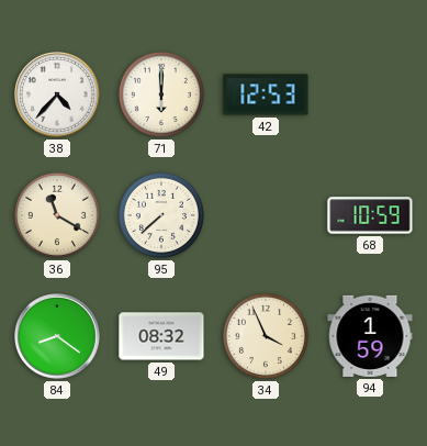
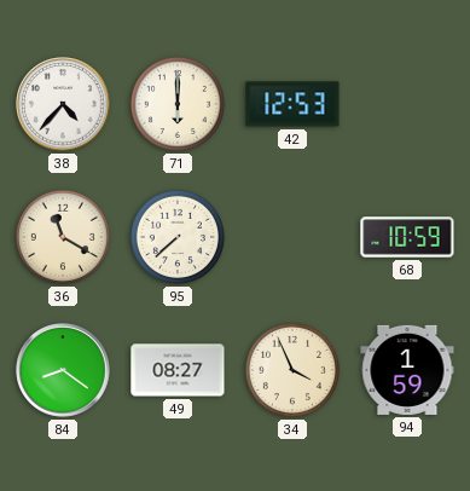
49: 08:32 -> 08:27
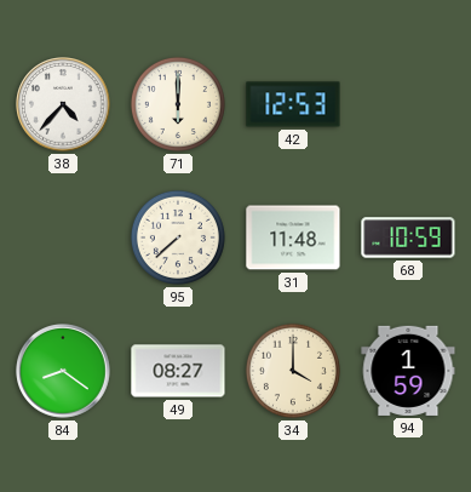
36: 11:20 -> none
31: none -> 11:48
34: 3:56 -> 4:00
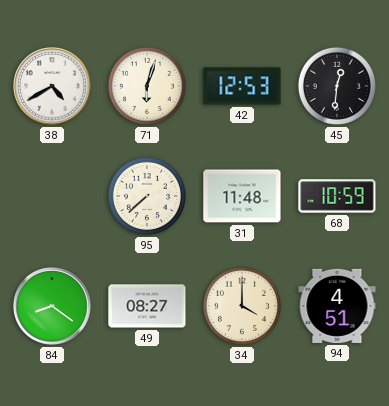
38: 4:37 -> 4:40
71: 6:00 -> 6:03
45: none -> 12:31
94: 1:59 -> 4:51
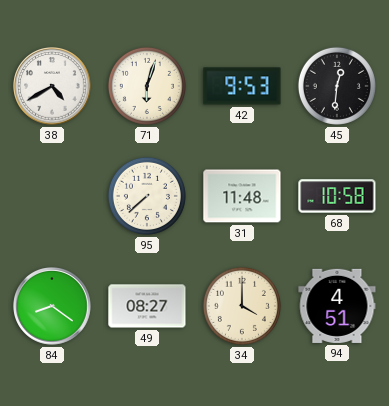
42: 12:53 -> 9:53
68: 10:59 -> 10:58
